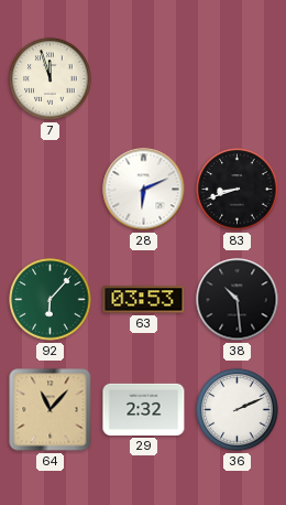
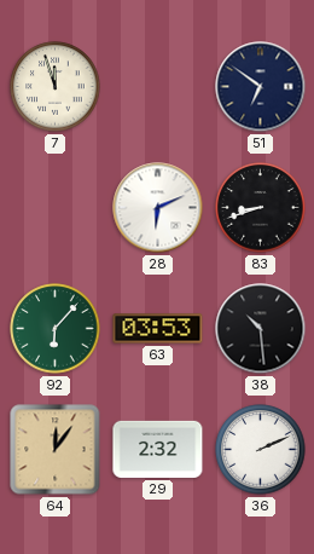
51: none -> 6:51
64: 11:07 -> 12:06
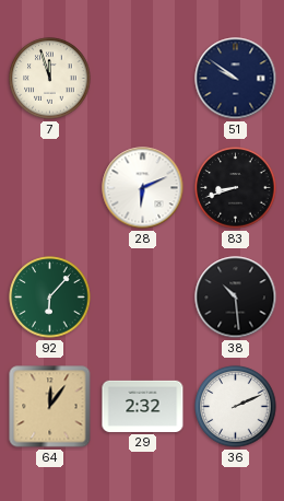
51: 6:51 -> 9:51
63: 03:53 -> none
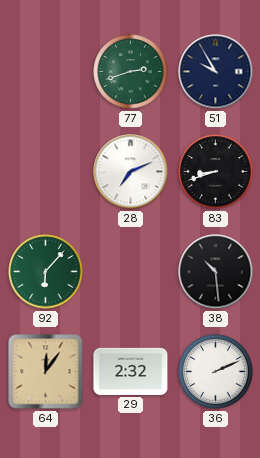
7: 11:57 -> none
77: none -> 2:42
51: 9:51 -> 9:55
28: 6:11 -> 7:11
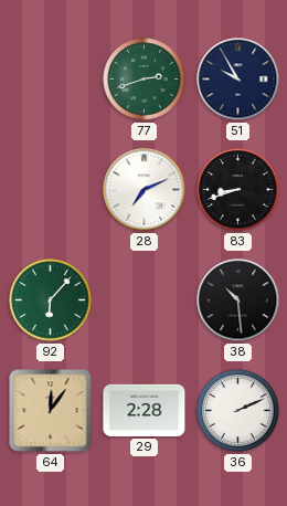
29: 2:32 -> 2:28
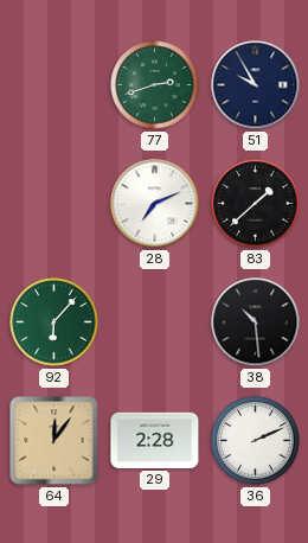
83: 8:42 -> 1:38
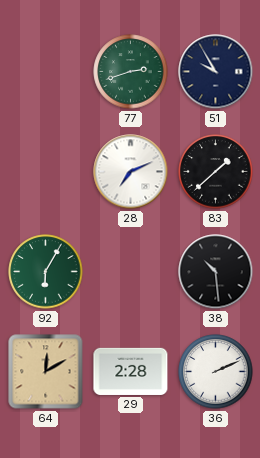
92: 6:07 -> 6:05
64: 12:06 -> 12:10
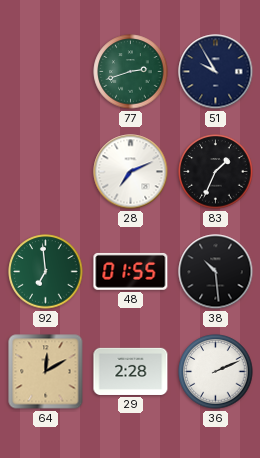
83: 1:38 -> 1:34
92: 6:05 -> 6:59
48: none -> 01:55
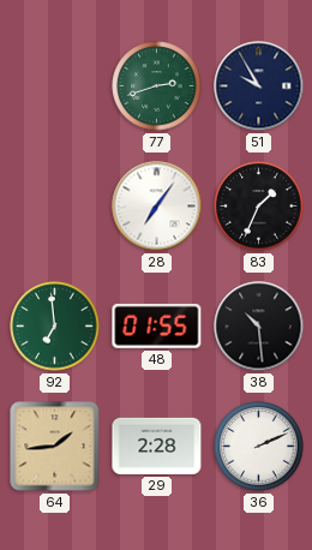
28: 7:11 -> 7:06
64: 12:10 -> 1:44
